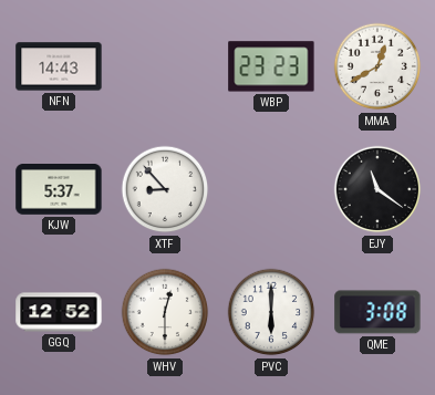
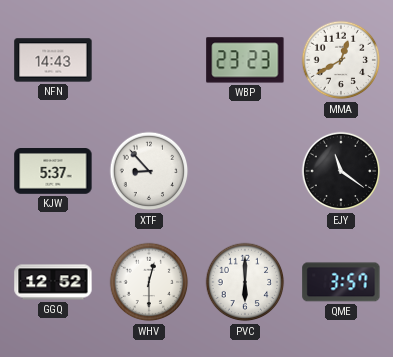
QME: 3:08 -> 3:57
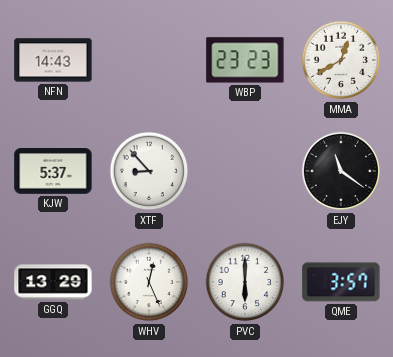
GGQ: 12:52 -> 13:29
WHV: 12:30 -> 12:26
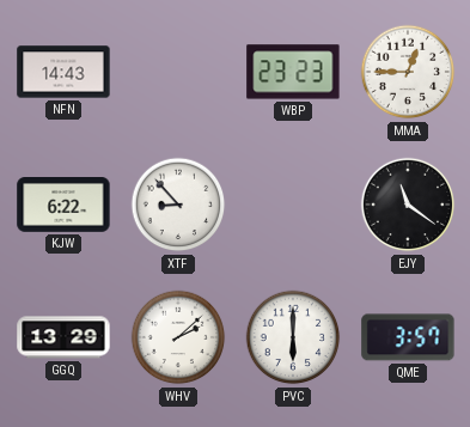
MMA: 12:40 -> 12:45
KJW: 5:37 -> 6:22
WHV: 12:26 -> 2:08
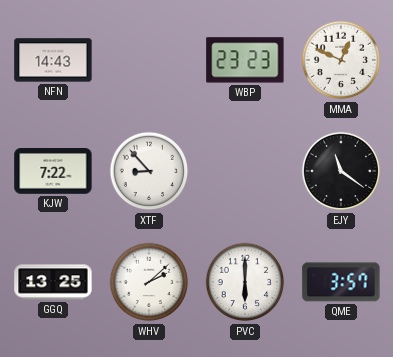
MMA: 12:45 -> 12:49
KJW: 6:22 -> 7:22
GGQ: 13:29 -> 13:25
